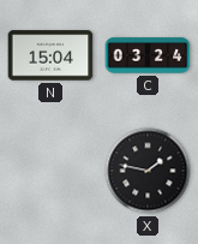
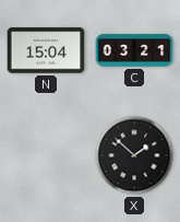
C: 03:24 -> 03:21
X: 1:47 -> 1:52
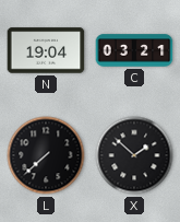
N: 15:04 -> 19:04
L: none -> 7:38
